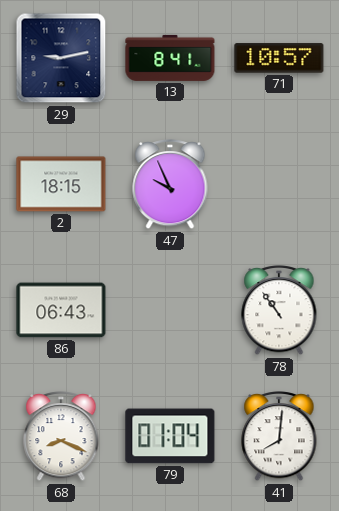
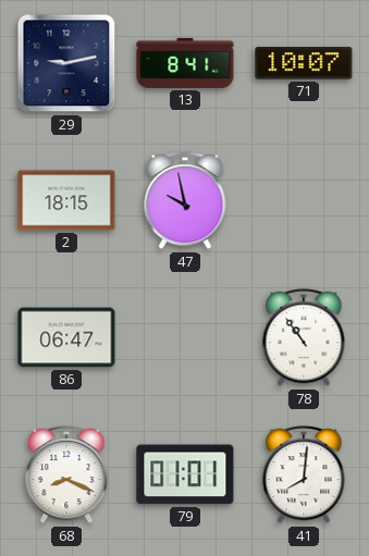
71: 10:57 -> 10:07
47: 9:56 -> 9:58
86: 06:43 -> 06:47
79: 01:04 -> 01:01
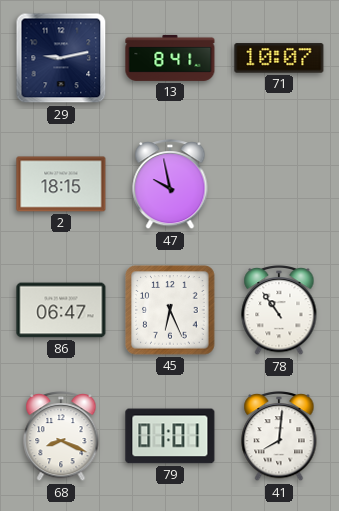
45: none -> 6:26
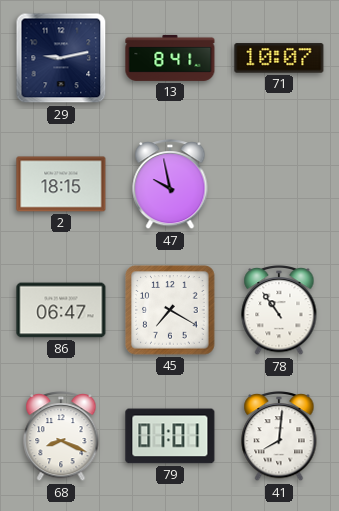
45: 6:26 -> 7:20
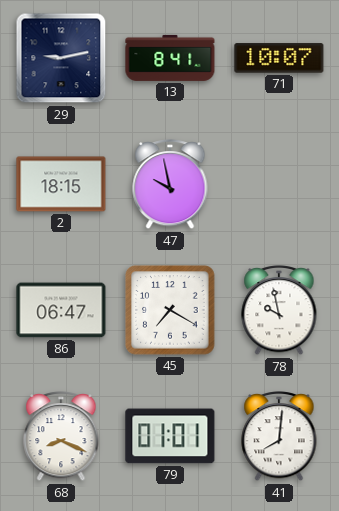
78: 10:54 -> 9:58
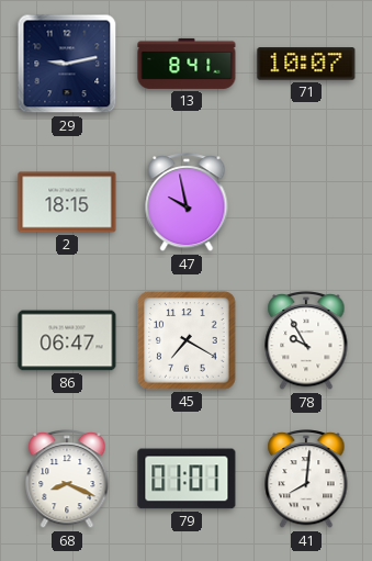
78: 9:58 -> 9:55
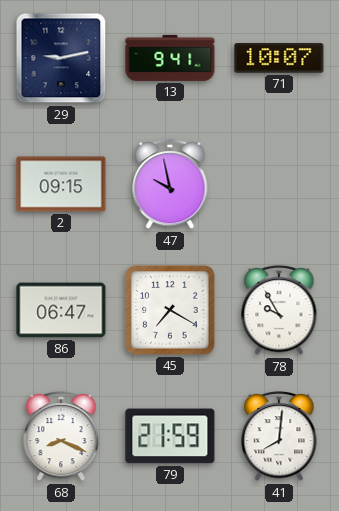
13: 8:41 -> 9:41
2: 18:15 -> 09:15
79: 01:01 -> 21:59
